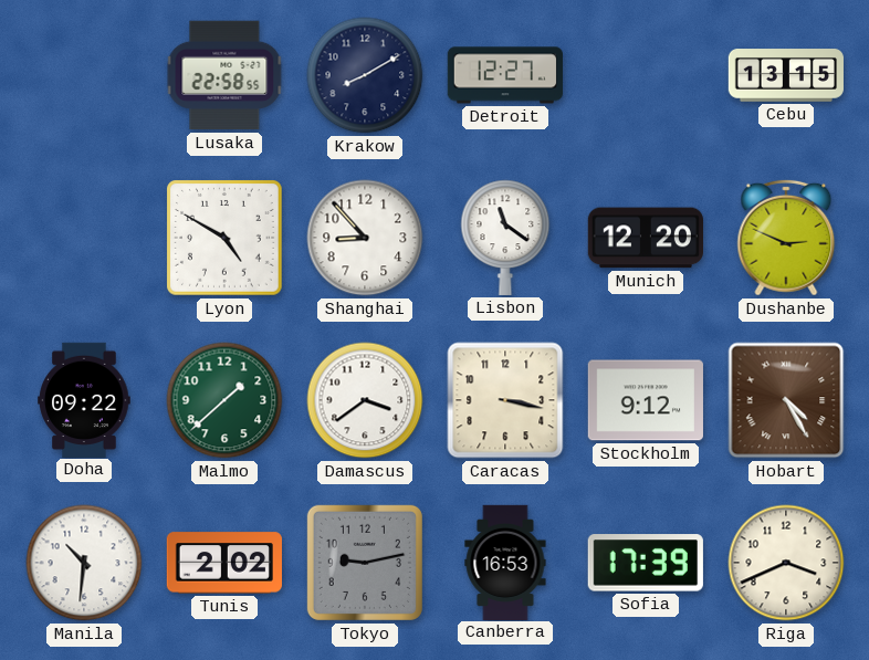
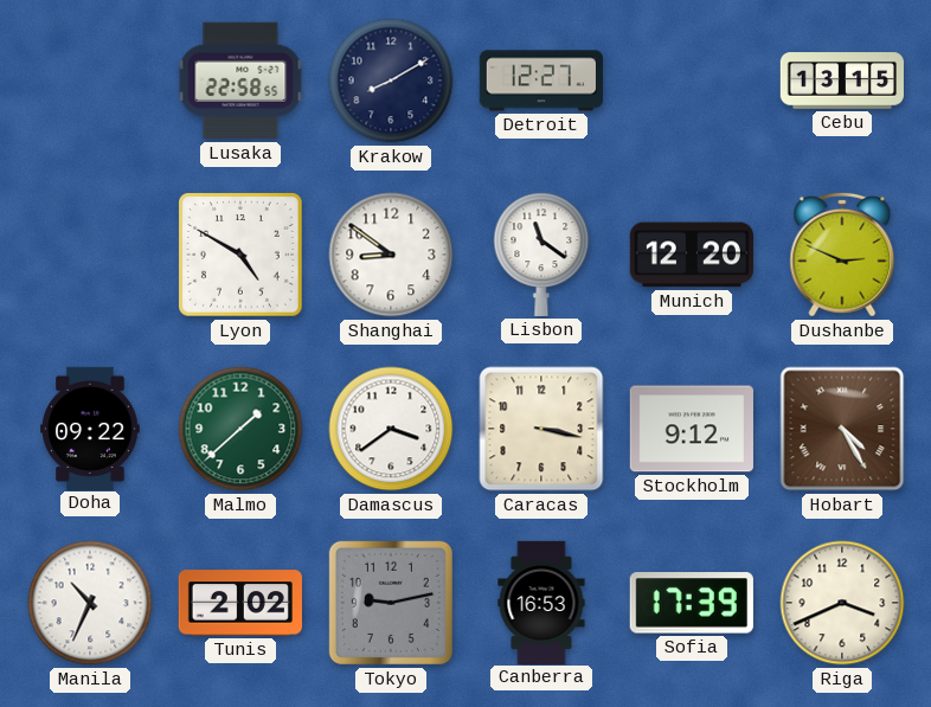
Shanghai: 8:53 -> 8:51
Manila: 10:31 -> 10:34
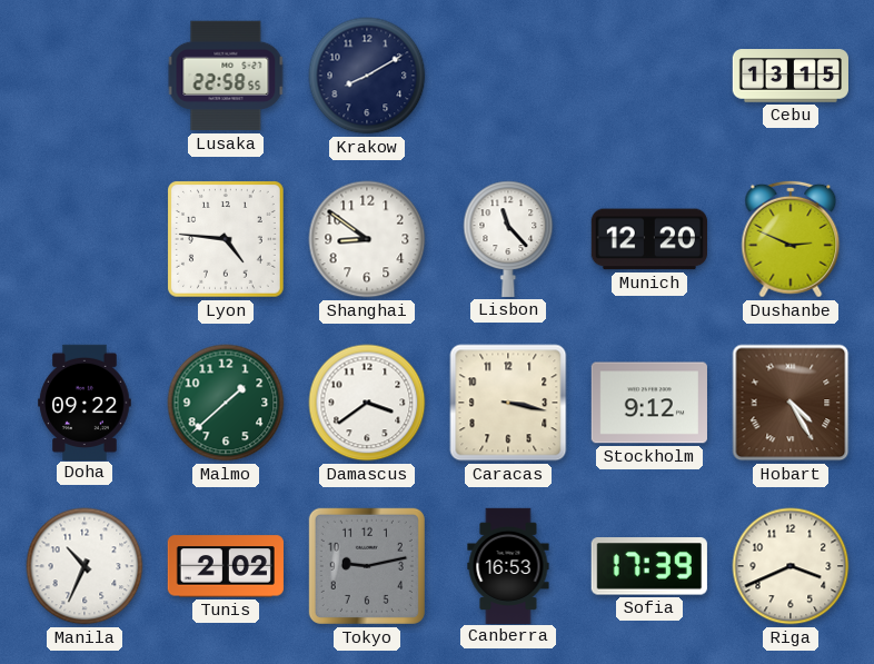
Detroit: 12:27 -> none
Lyon: 4:50 -> 4:46
Lisbon: 11:21 -> 11:23
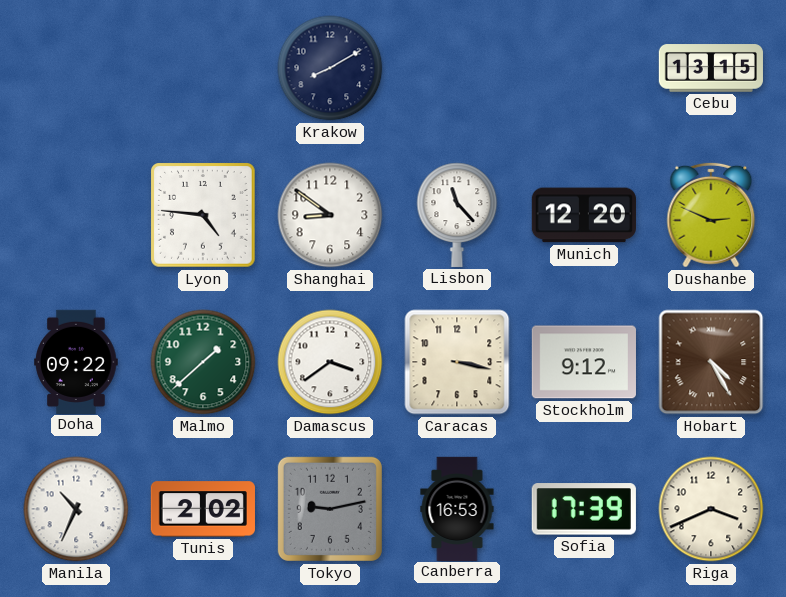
Lusaka: 22:58 -> none
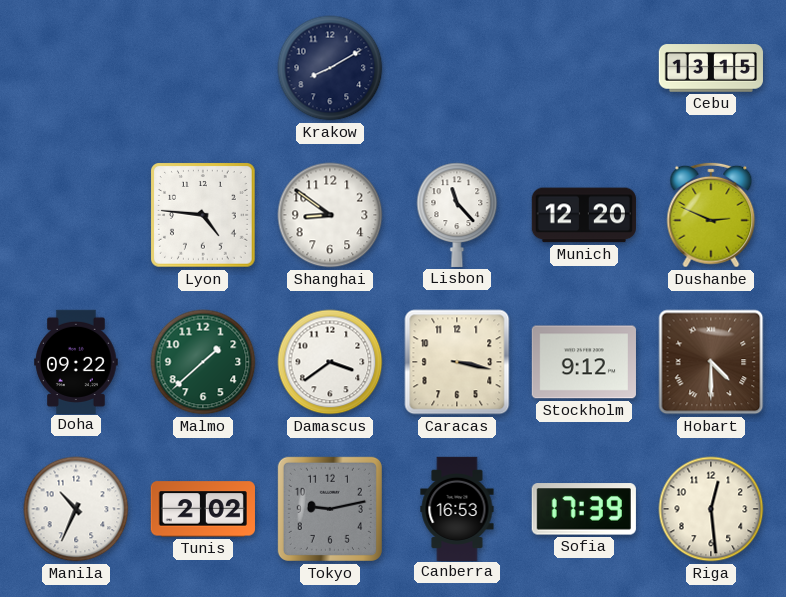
Hobart: 4:25 -> 4:30
Riga: 3:41 -> 12:29
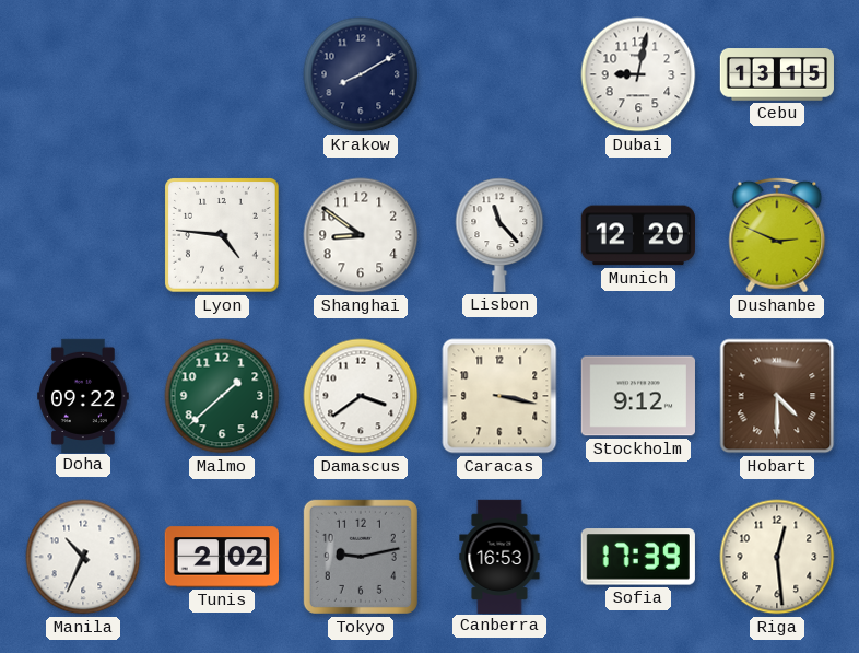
Dubai: none -> 9:02
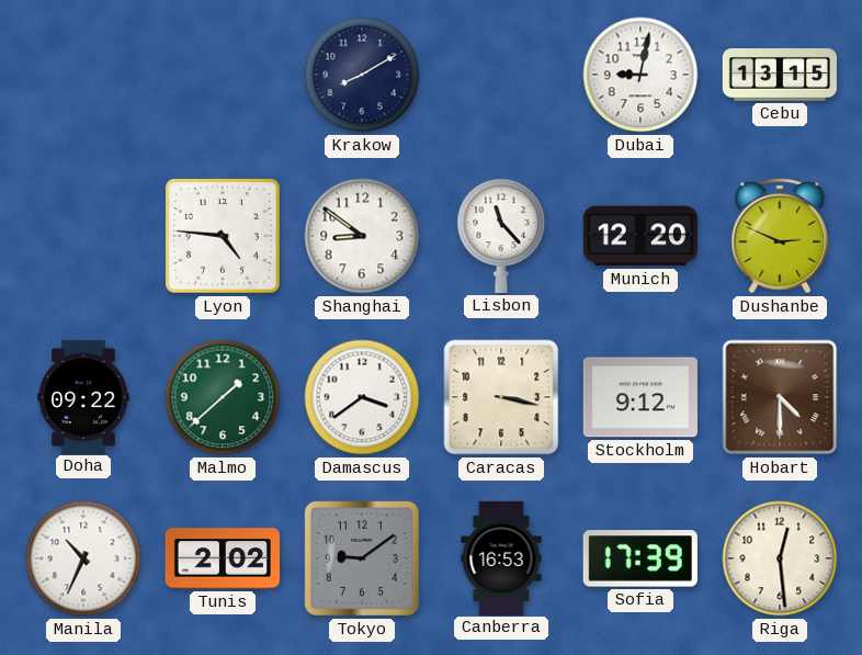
Tokyo: 9:13 -> 9:09
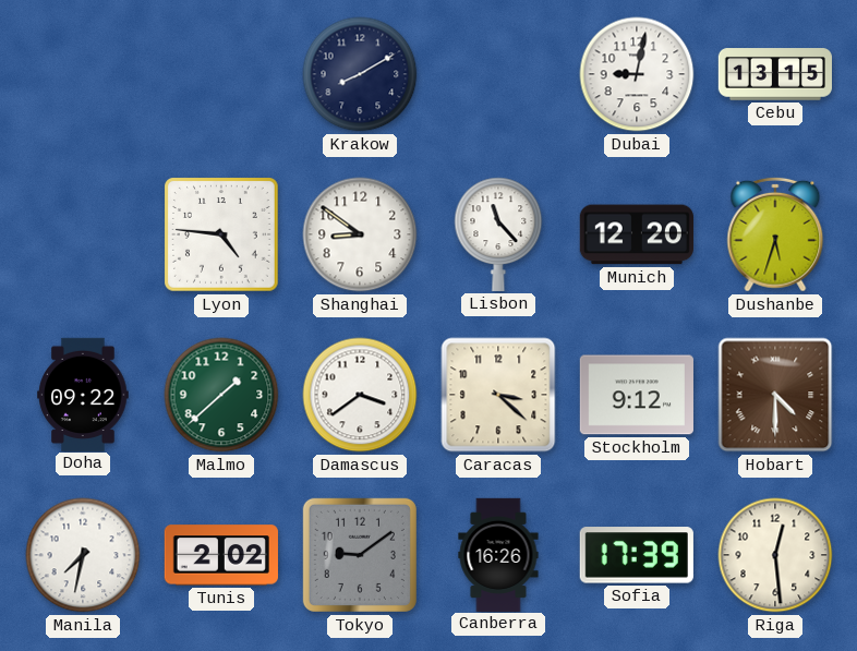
Dushanbe: 2:49 -> 5:33
Caracas: 3:17 -> 3:22
Manila: 10:34 -> 7:32
Canberra: 16:53 -> 16:26
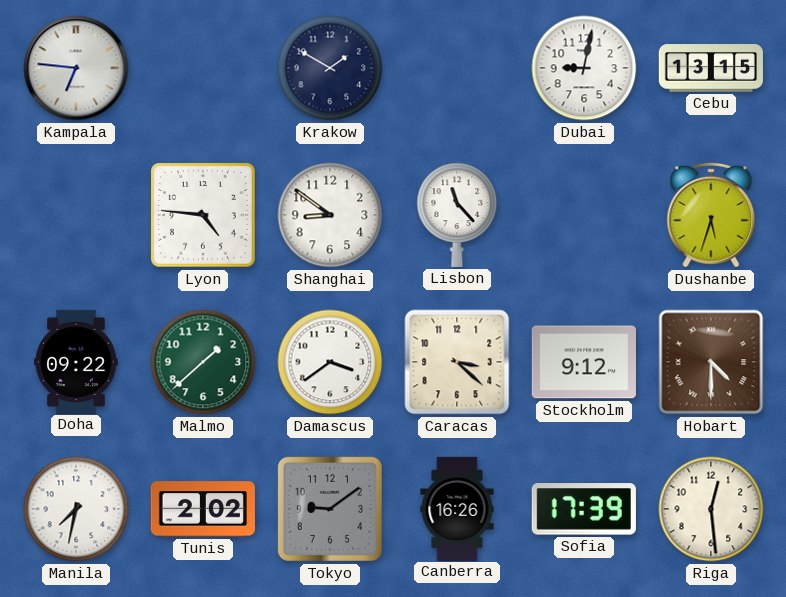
Kampala: none -> 6:46
Krakow: 8:10 -> 1:50
Munich: 12:20 -> none
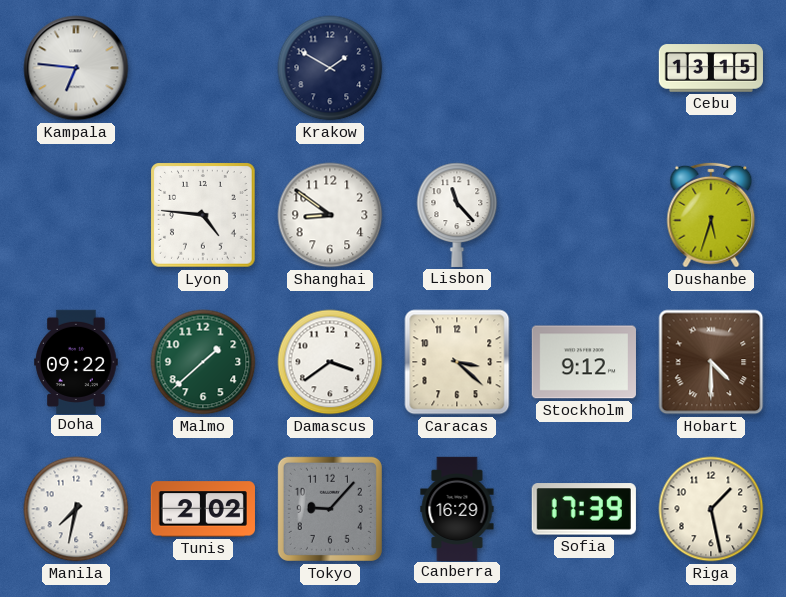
Dubai: 9:02 -> none
Tokyo: 9:09 -> 9:07
Canberra: 16:26 -> 16:29
Riga: 12:29 -> 1:28
